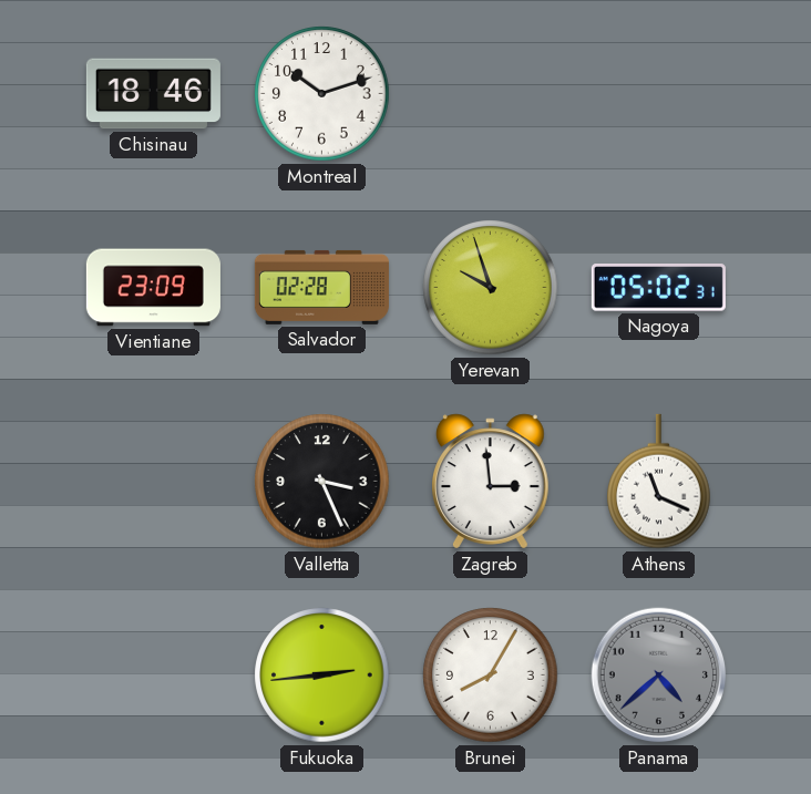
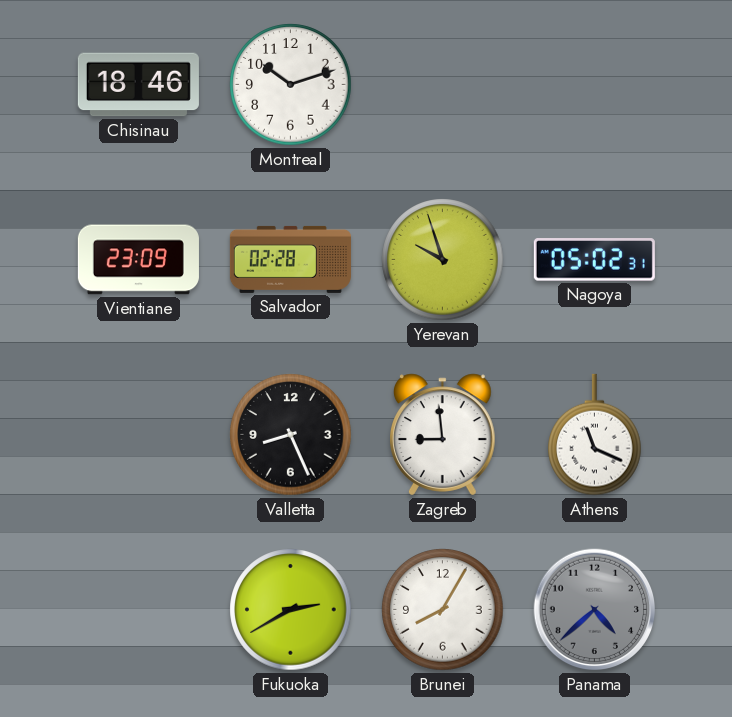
Valletta: 3:26 -> 8:26
Zagreb: 2:59 -> 8:59
Fukuoka: 2:44 -> 2:40
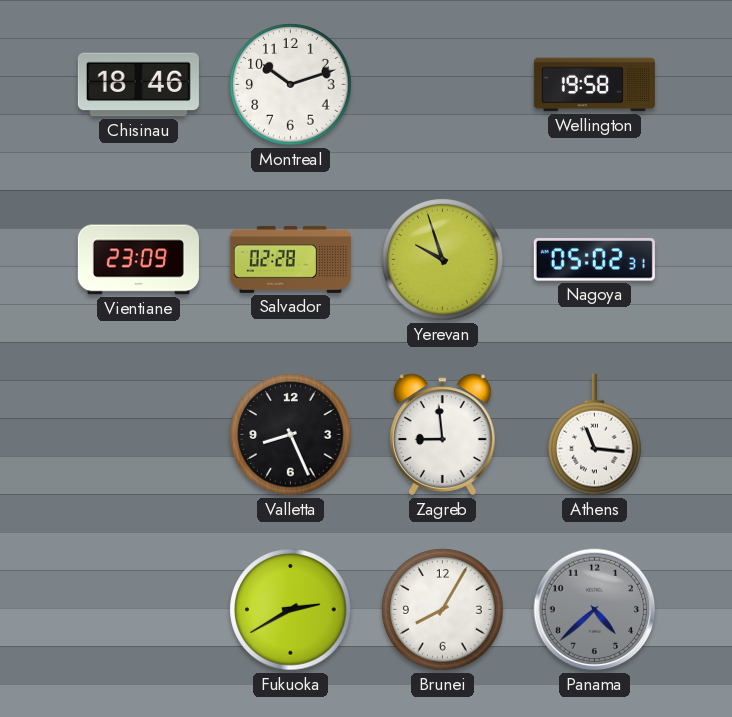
Wellington: none -> 19:58
Athens: 11:19 -> 11:16
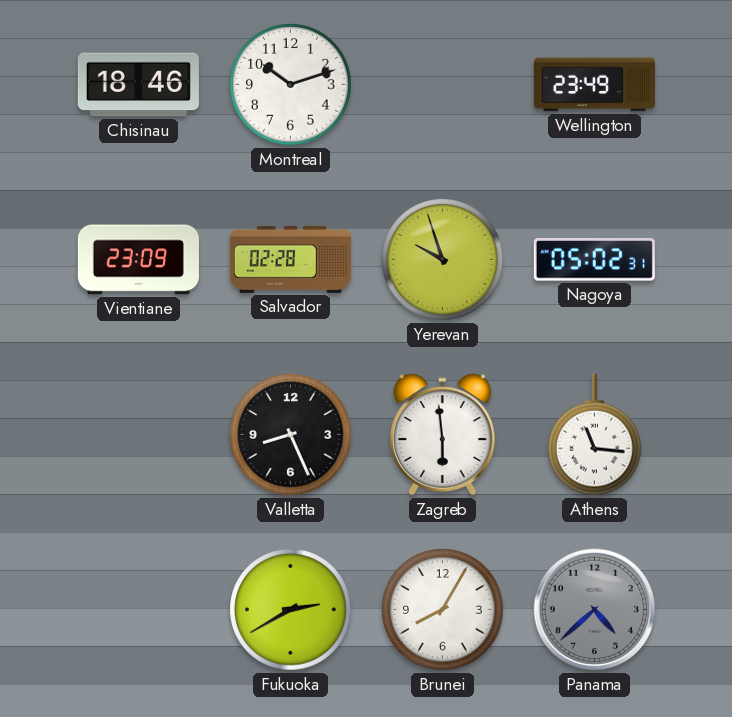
Wellington: 19:58 -> 23:49
Zagreb: 8:59 -> 5:59
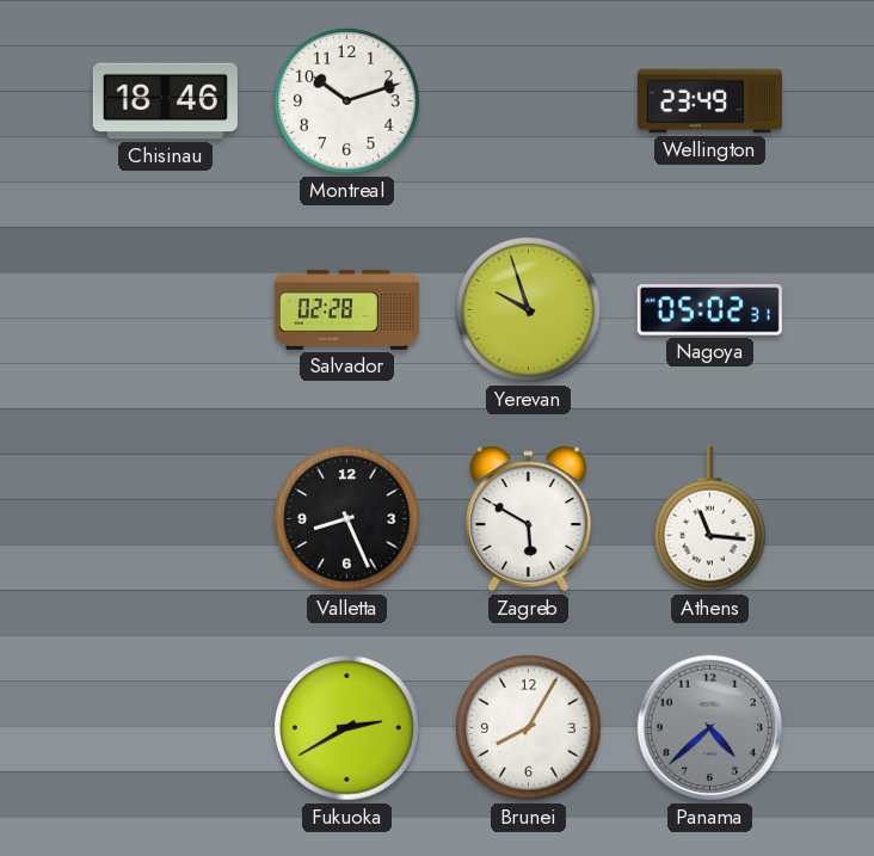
Vientiane: 23:09 -> none
Zagreb: 5:59 -> 5:50
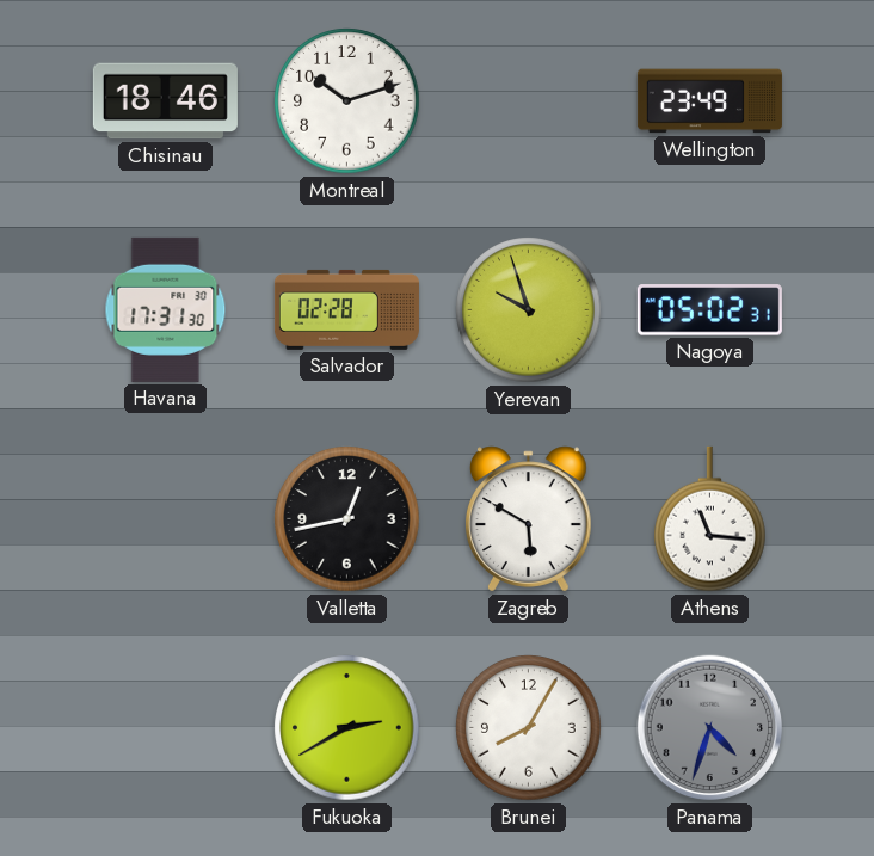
Havana: none -> 17:31
Valletta: 8:26 -> 12:43
Panama: 4:38 -> 4:33
